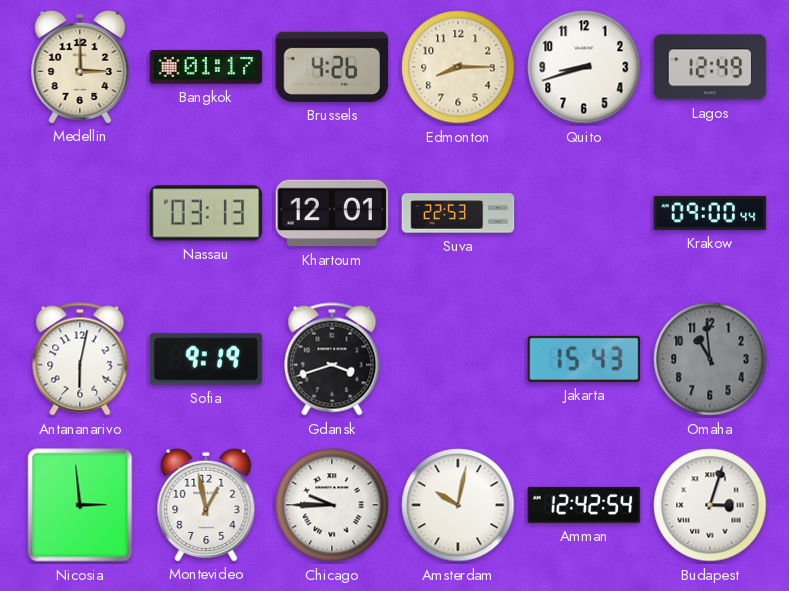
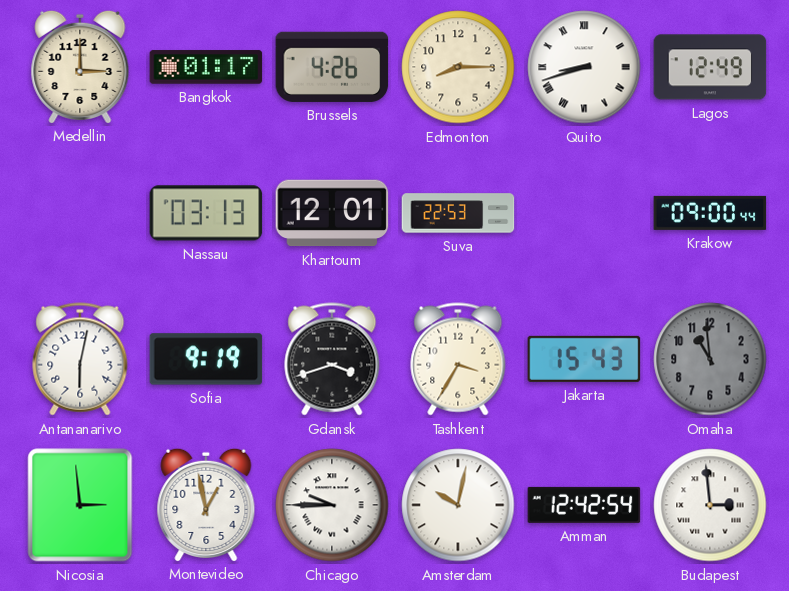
Quito numerals: Arabic -> Roman
Tashkent: none -> 3:35
Budapest: 3:03 -> 2:59
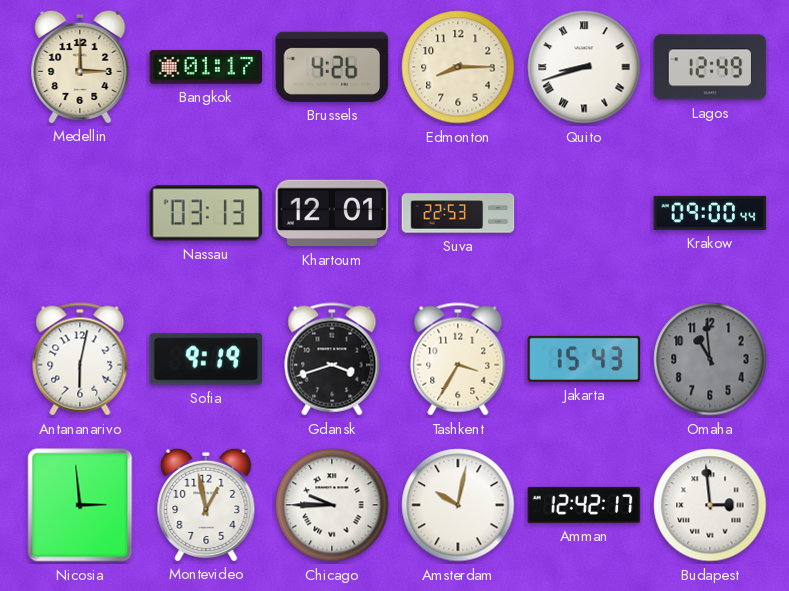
Amman: 12:42:54 -> 12:42:17
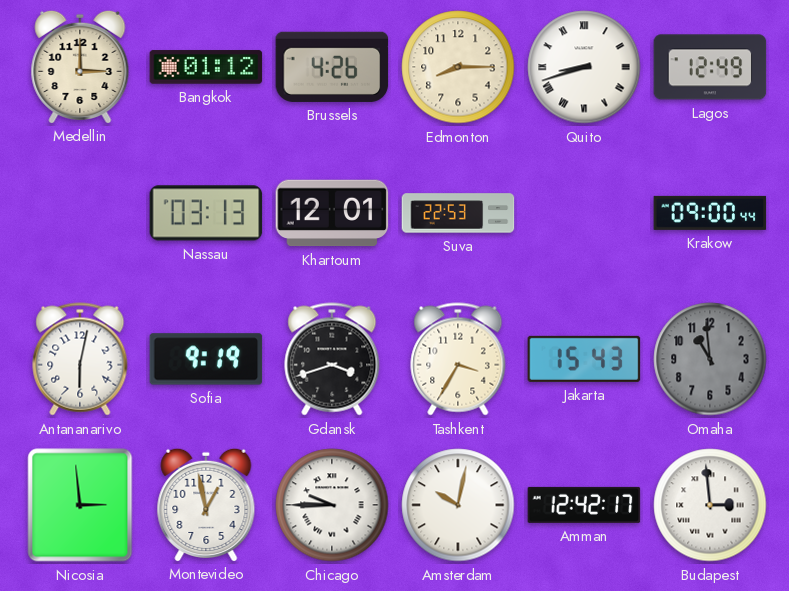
Bangkok: 01:17 -> 01:12
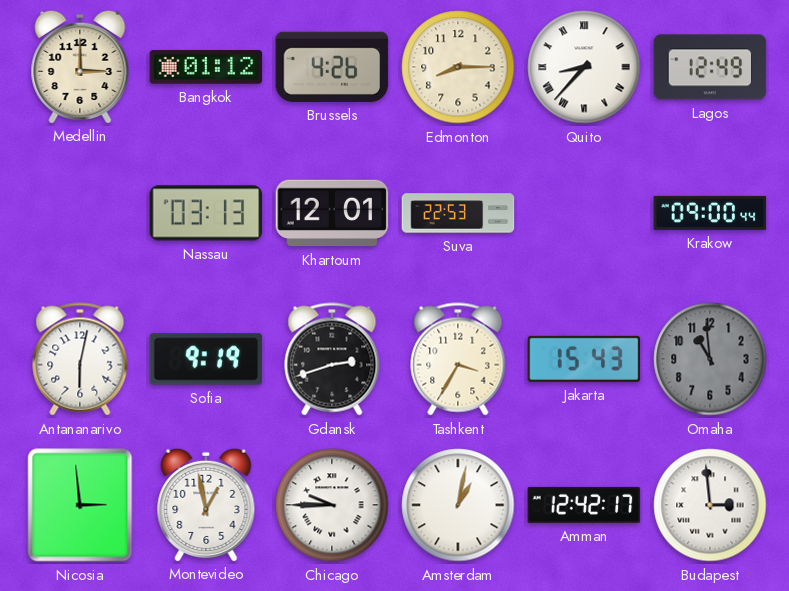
Quito: 8:42 -> 8:37
Gdansk: 3:42 -> 2:42
Amsterdam: 10:02 -> 1:02
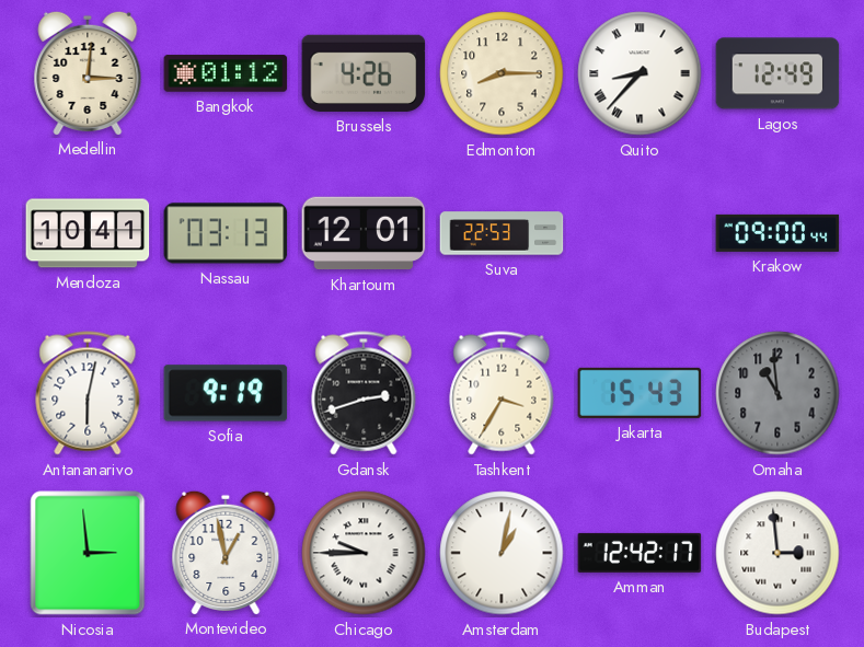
Medellin: 3:00 -> 3:01
Mendoza: none -> 10:41
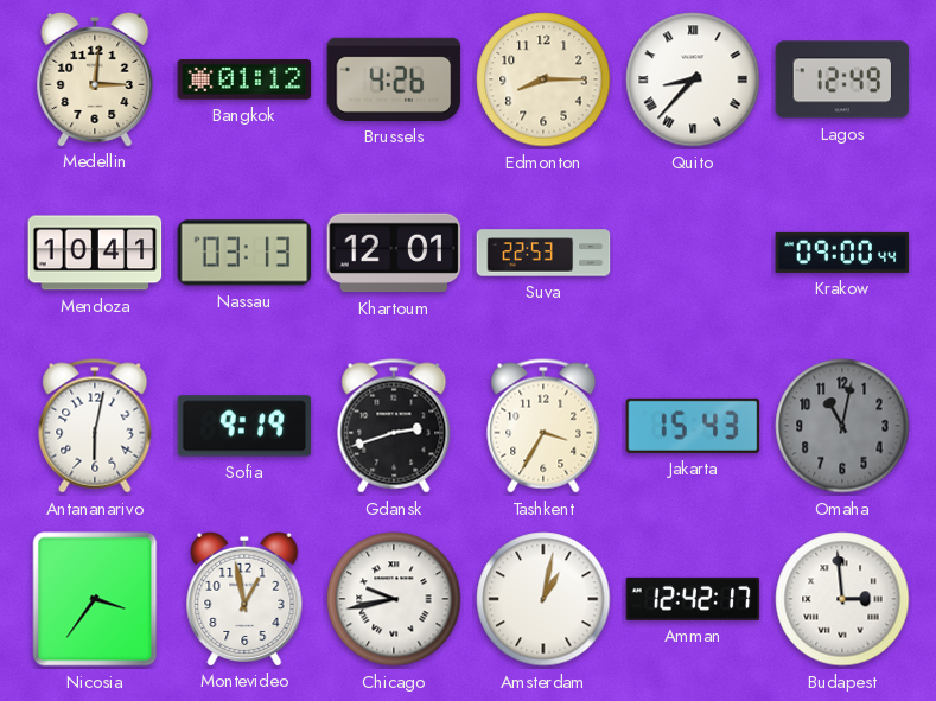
Omaha: 10:59 -> 11:02
Nicosia: 2:59 -> 3:36
Chicago: 9:45 -> 9:43
